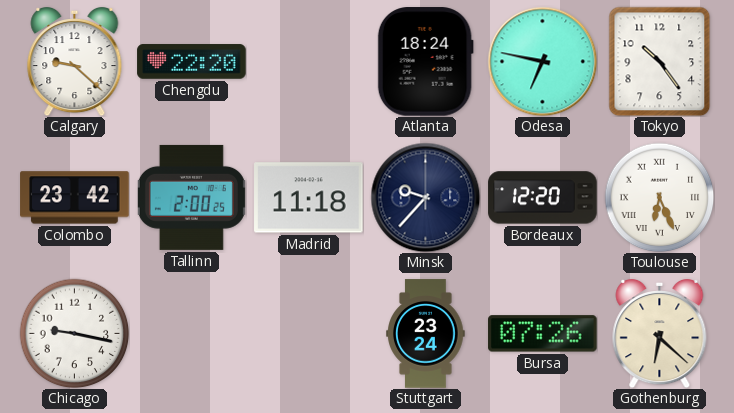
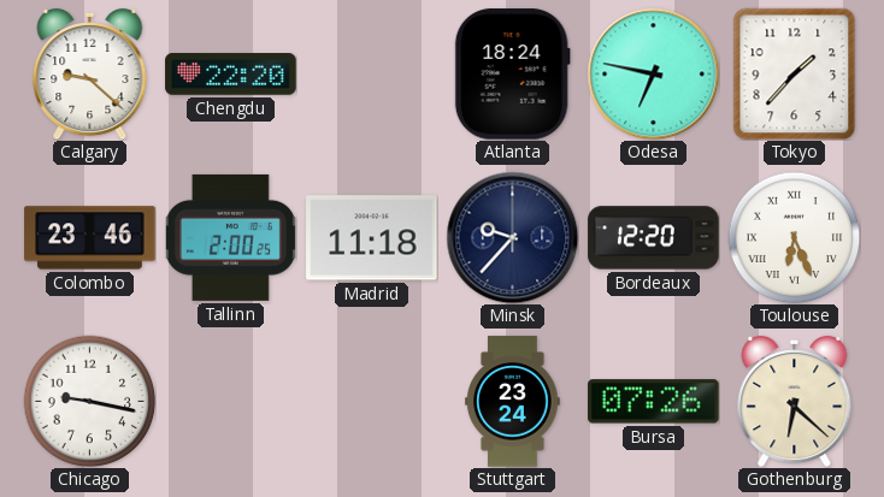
Tokyo: 10:24 -> 1:37
Colombo: 23:42 -> 23:46
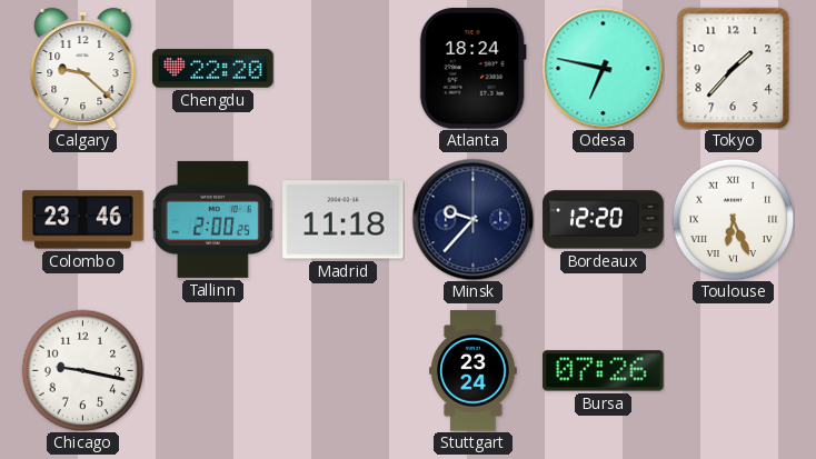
Gothenburg: 6:22 -> none
